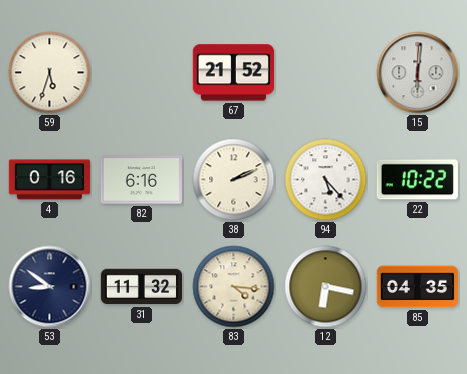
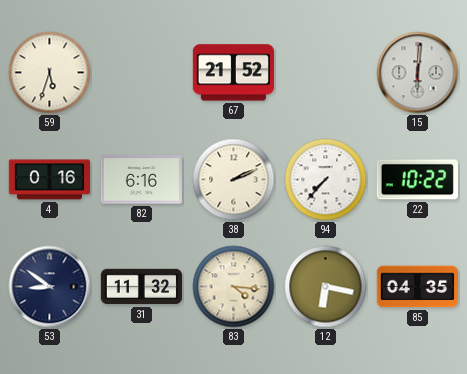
94: 5:23 -> 7:37
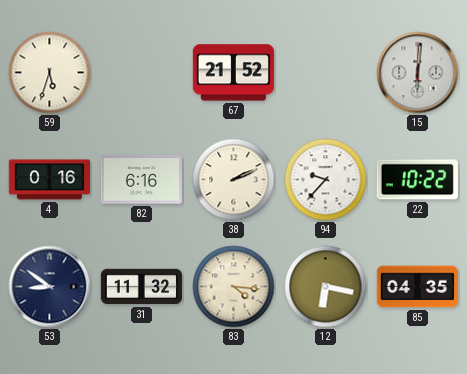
94: 7:37 -> 9:37
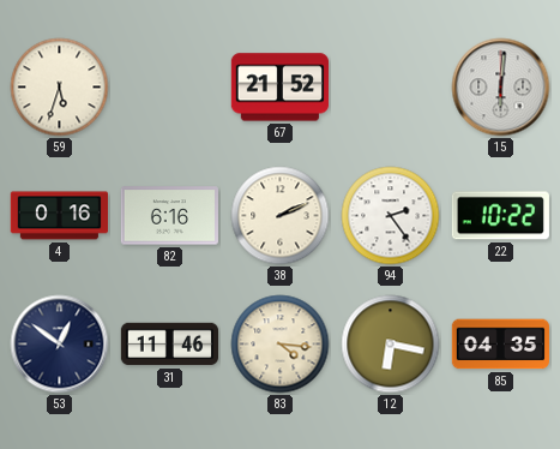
94: 9:37 -> 2:24
53: 8:51 -> 12:51
31: 11:32 -> 11:46
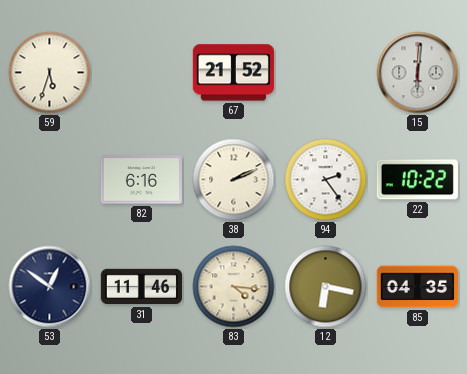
4: 0:16 -> none
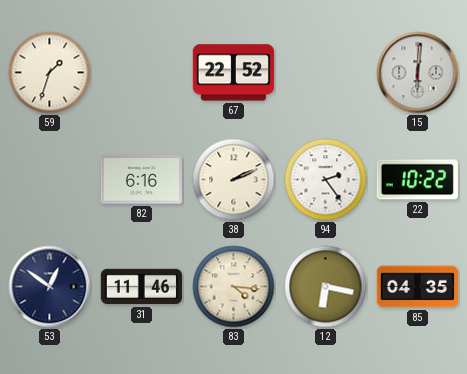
59: 5:33 -> 1:33
67: 21:52 -> 22:52
